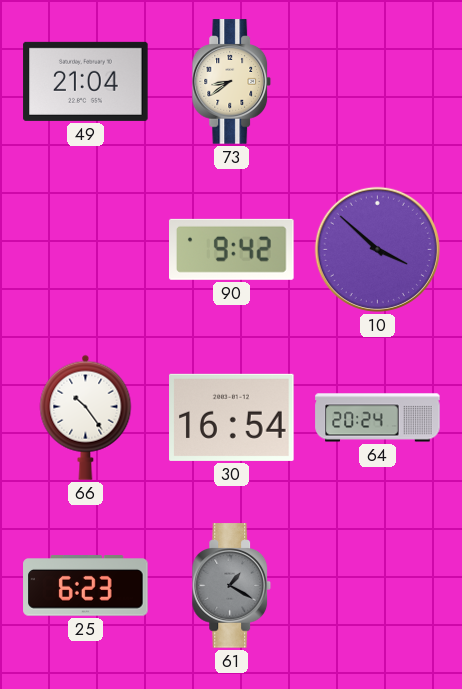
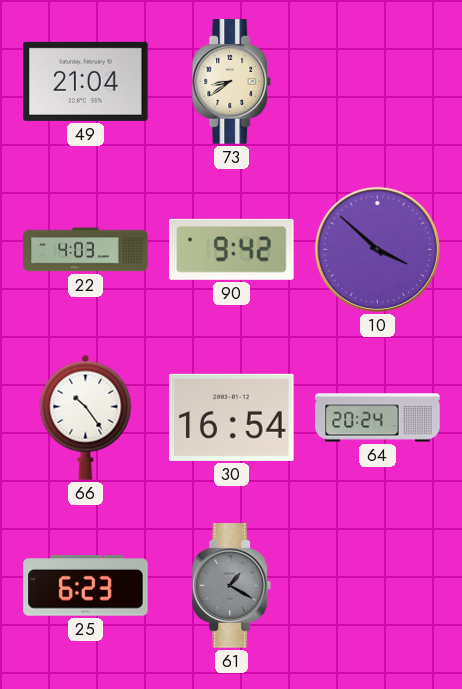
22: none -> 4:03
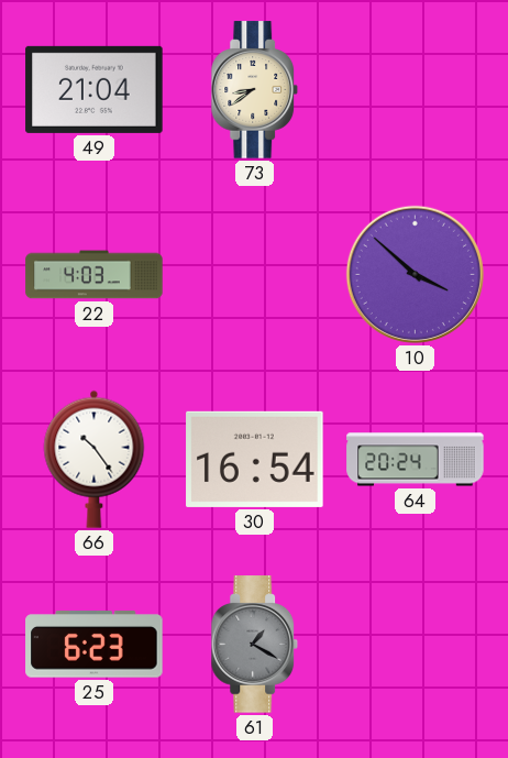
90: 9:42 -> none
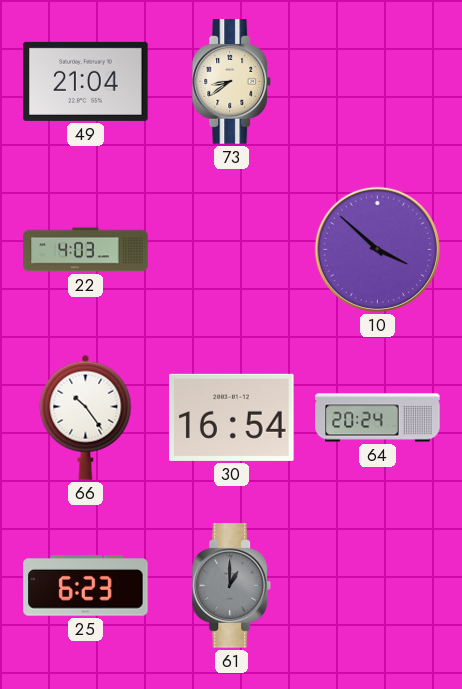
61: 1:20 -> 1:00
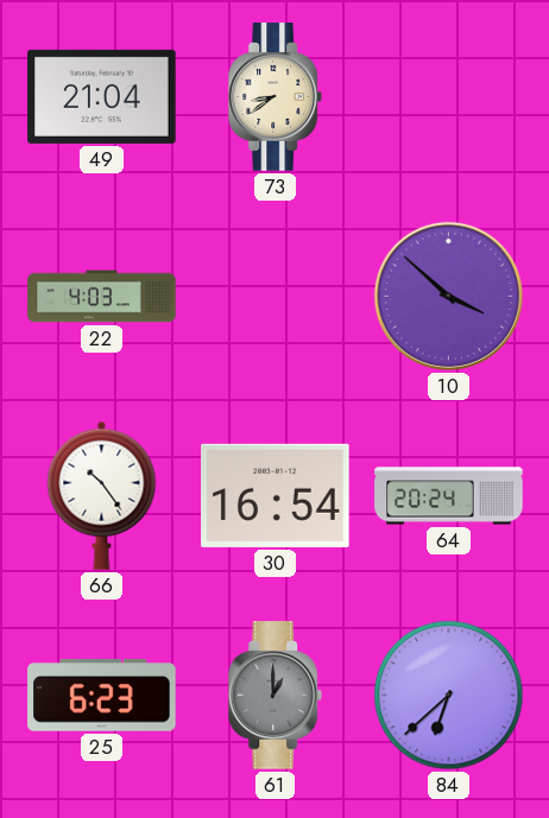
84: none -> 6:38
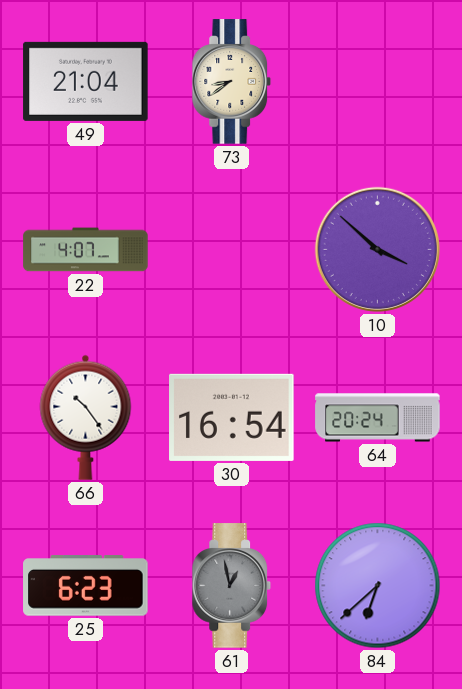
22: 4:03 -> 4:07
61: 1:00 -> 12:58
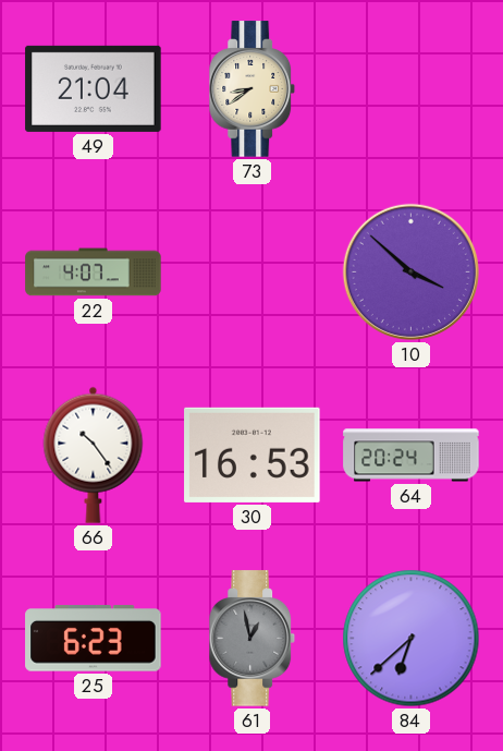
30: 16:54 -> 16:53
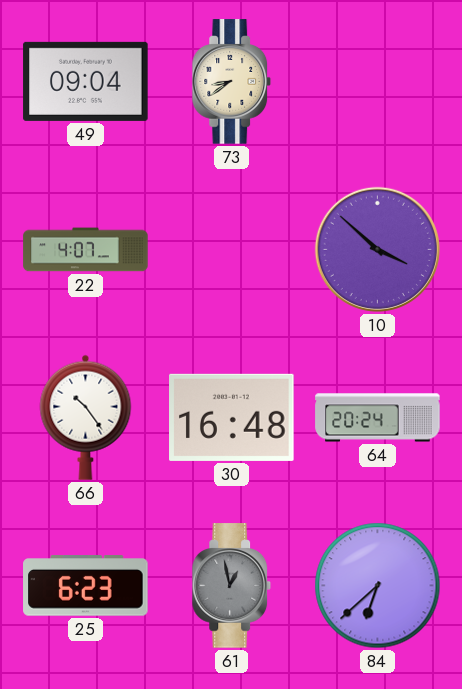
49: 21:04 -> 09:04
30: 16:53 -> 16:48
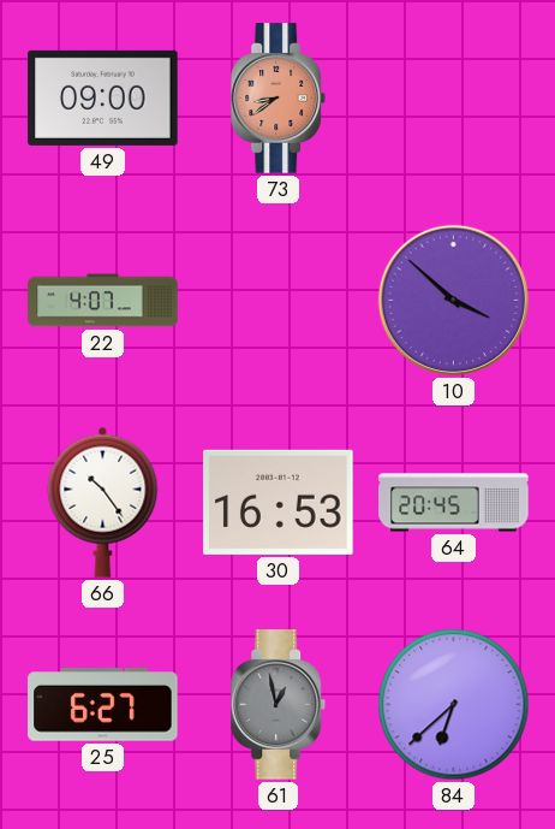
49: 09:04 -> 09:00
73 dial: cream -> salmon
30: 16:48 -> 16:53
64: 20:24 -> 20:45
25: 6:23 -> 6:27
